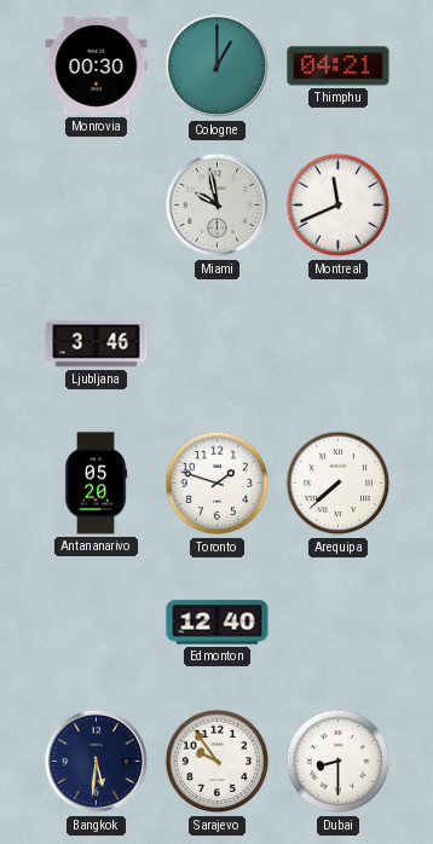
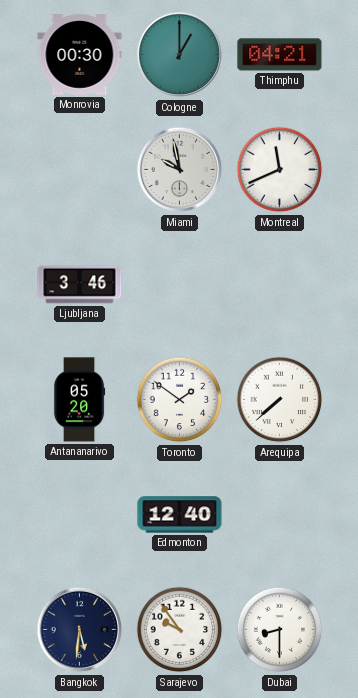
Toronto: 1:48 -> 1:51
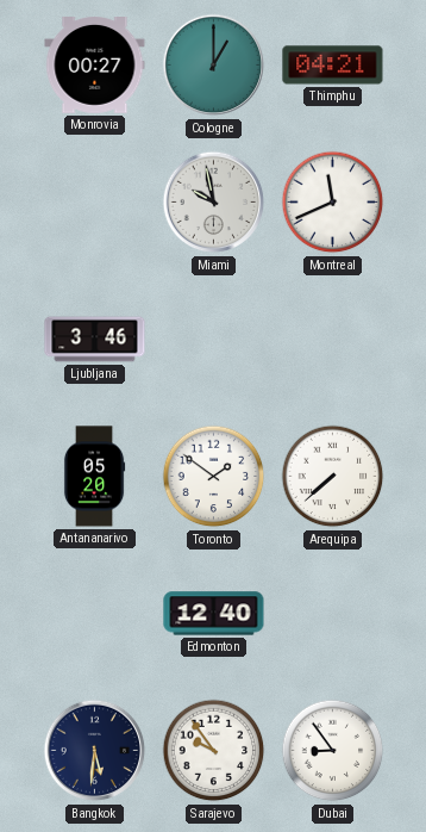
Monrovia: 00:30 -> 00:27
Dubai: 8:30 -> 8:54
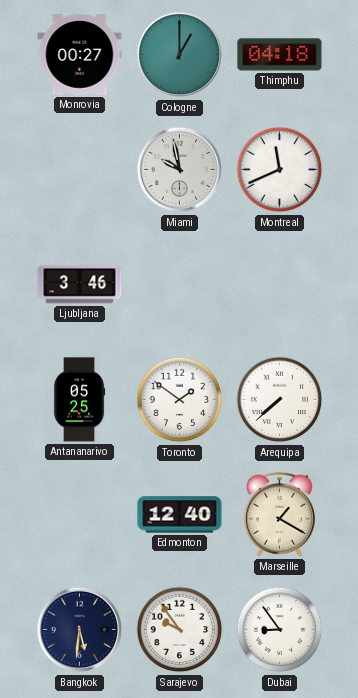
Thimphu: 04:21 -> 04:18
Antananarivo: 05:20 -> 05:25
Marseille: none -> 1:20
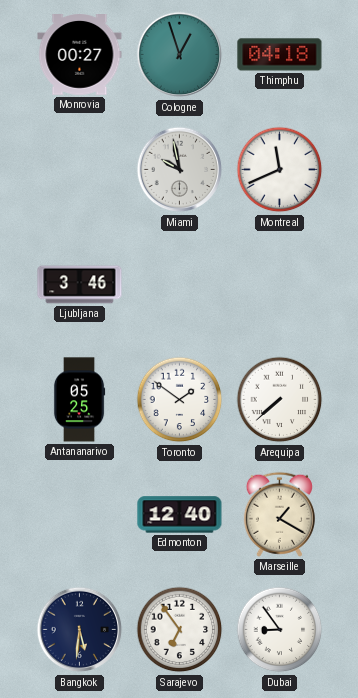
Cologne: 1:00 -> 12:57
Sarajevo: 9:54 -> 6:54
